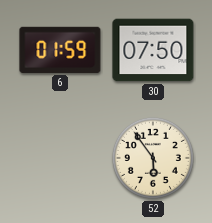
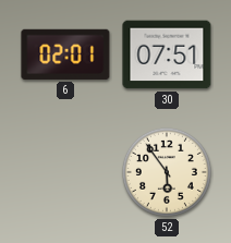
6: 01:59 -> 02:01
30: 07:50 -> 07:51
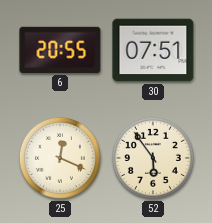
6: 02:01 -> 20:55
25: none -> 12:19
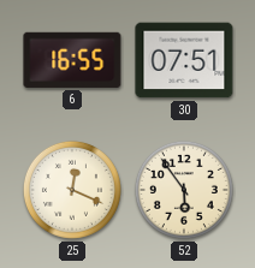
6: 20:55 -> 16:55
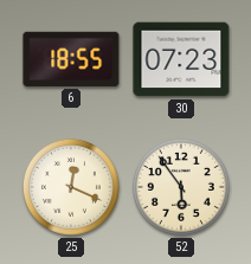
6: 16:55 -> 18:55
30: 07:51 -> 07:23
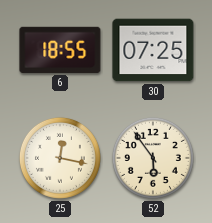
30: 07:23 -> 07:25
25: 12:19 -> 12:17
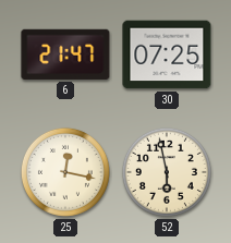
6: 18:55 -> 21:47
52: 5:54 -> 5:58
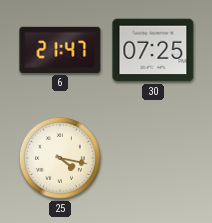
25: 12:17 -> 4:17
52: 5:58 -> none
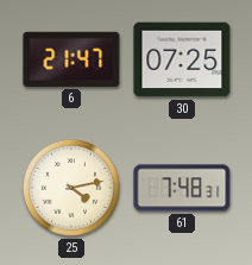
25: 4:17 -> 4:13
61: none -> 7:48
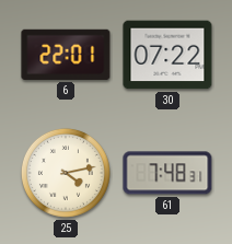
6: 21:47 -> 22:01
30: 07:25 -> 07:22
